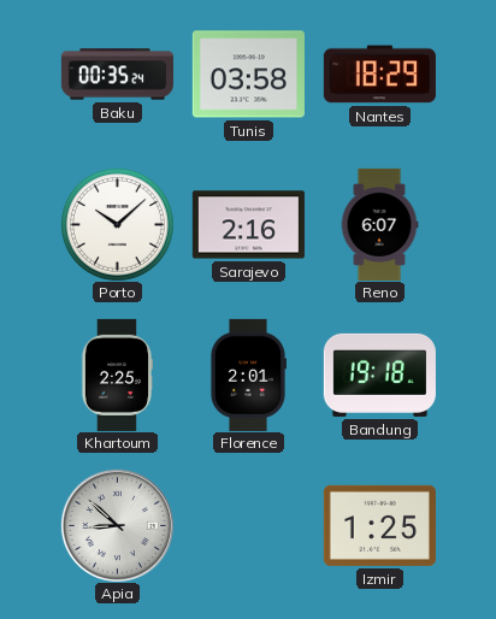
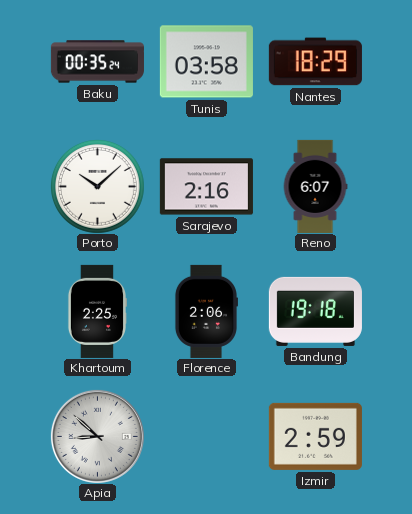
Florence: 2:01 -> 2:06
Izmir: 1:25 -> 2:59
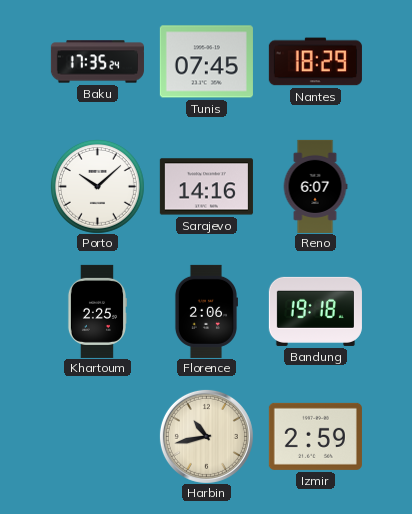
Baku: 00:35 -> 17:35
Tunis: 03:58 -> 07:45
Sarajevo: 2:16 -> 14:16
Apia: 8:52 -> none
Harbin: none -> 10:43
